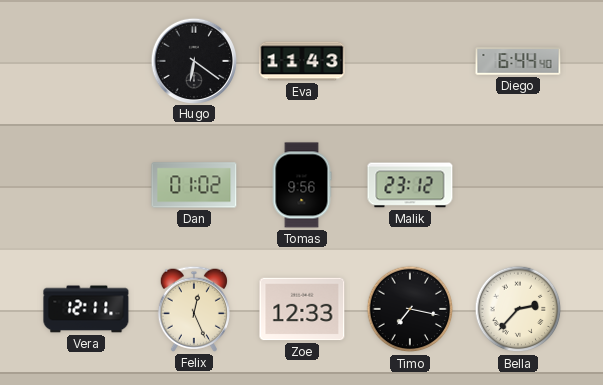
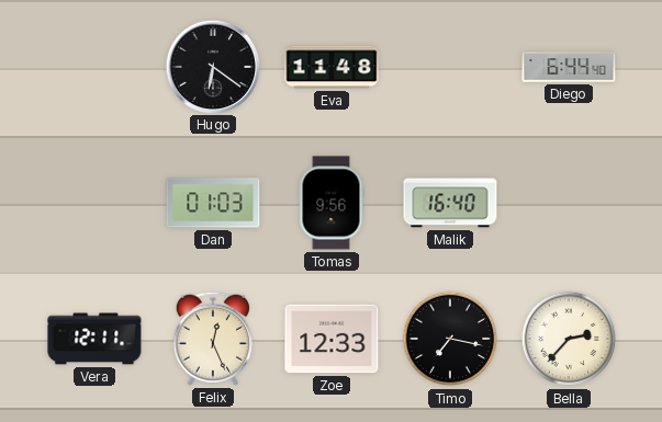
Eva: 11:43 -> 11:48
Dan: 01:02 -> 01:03
Malik: 23:12 -> 16:40
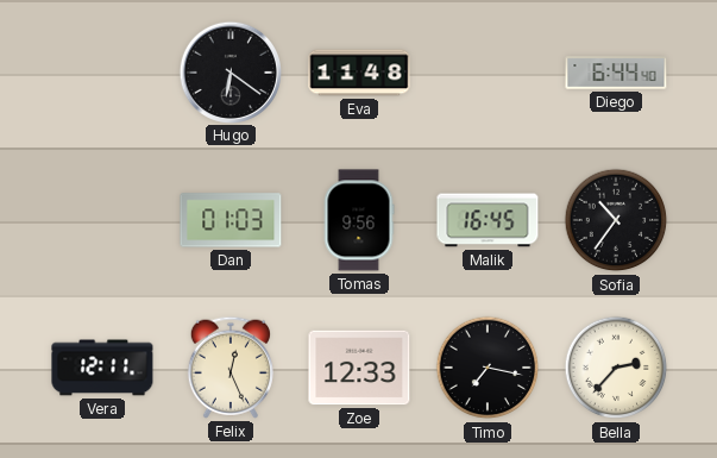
Malik: 16:40 -> 16:45
Sofia: none -> 10:36
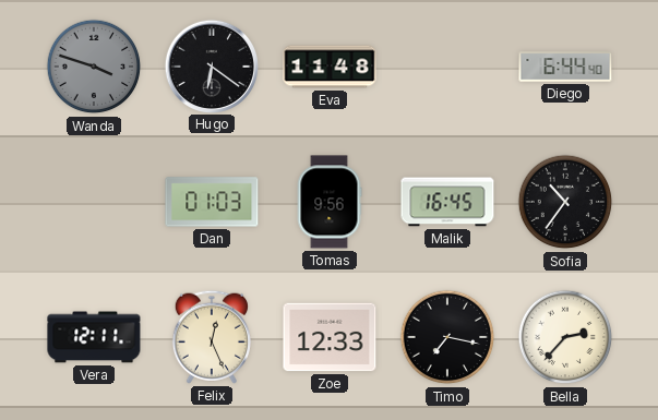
Wanda: none -> 3:48
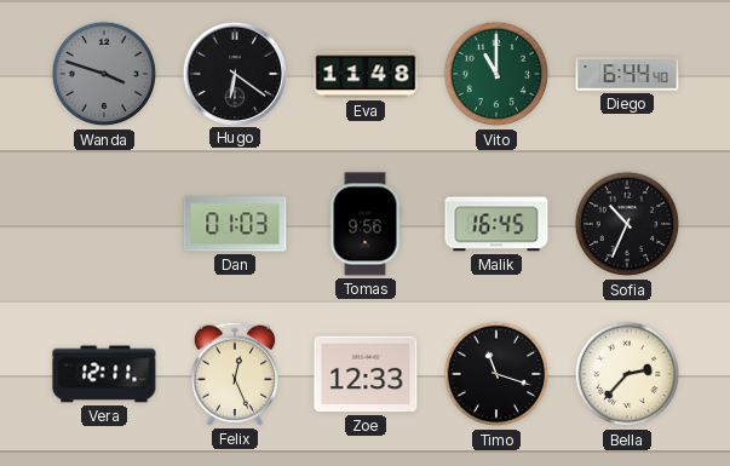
Vito: none -> 11:00
Sofia: 10:36 -> 10:34
Timo: 7:17 -> 11:18
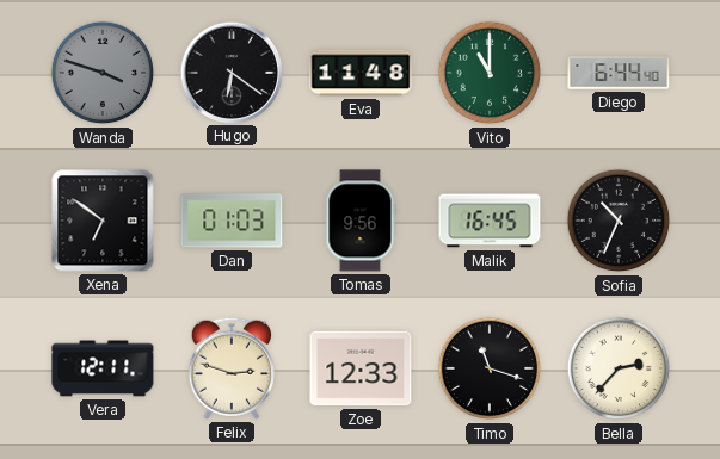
Xena: none -> 6:51
Felix: 12:26 -> 2:48
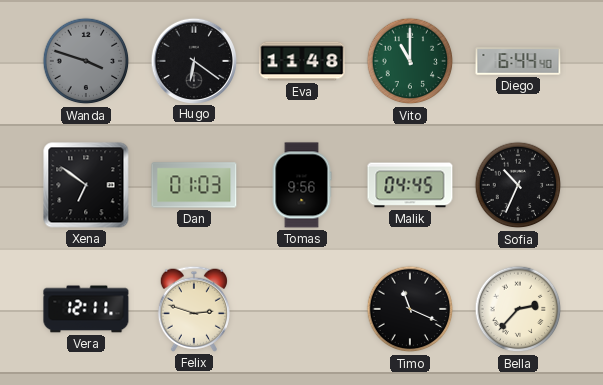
Malik: 16:45 -> 04:45
Zoe: 12:33 -> none
Timo: 11:18 -> 11:19
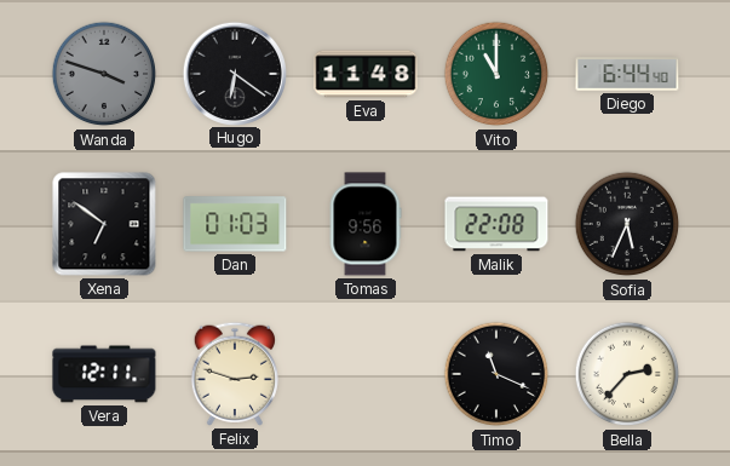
Malik: 04:45 -> 22:08
Sofia: 10:34 -> 5:34
